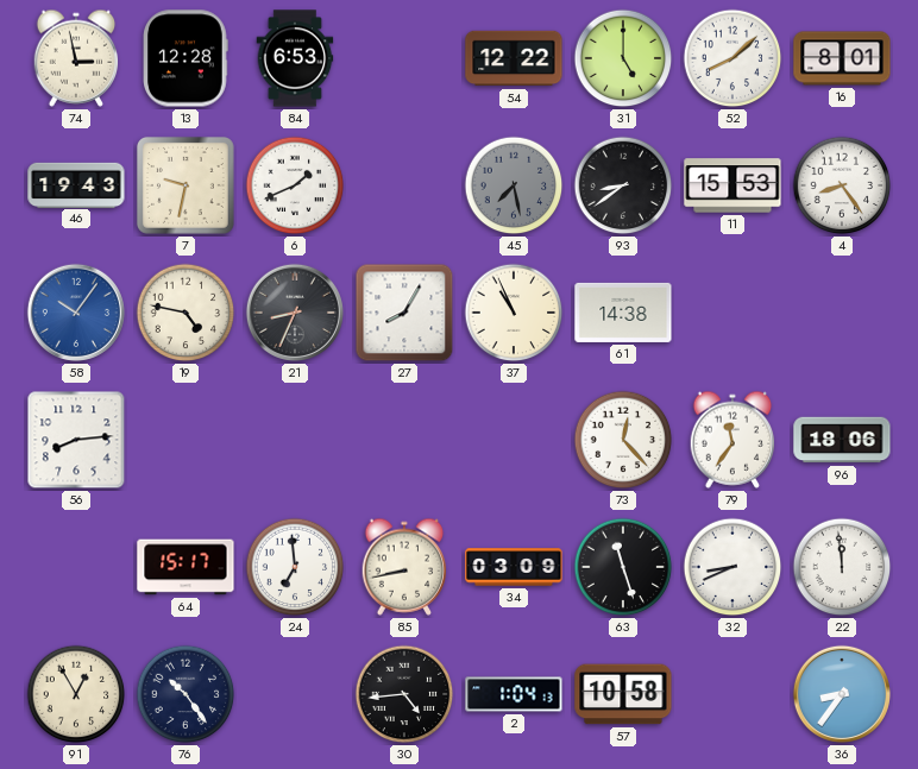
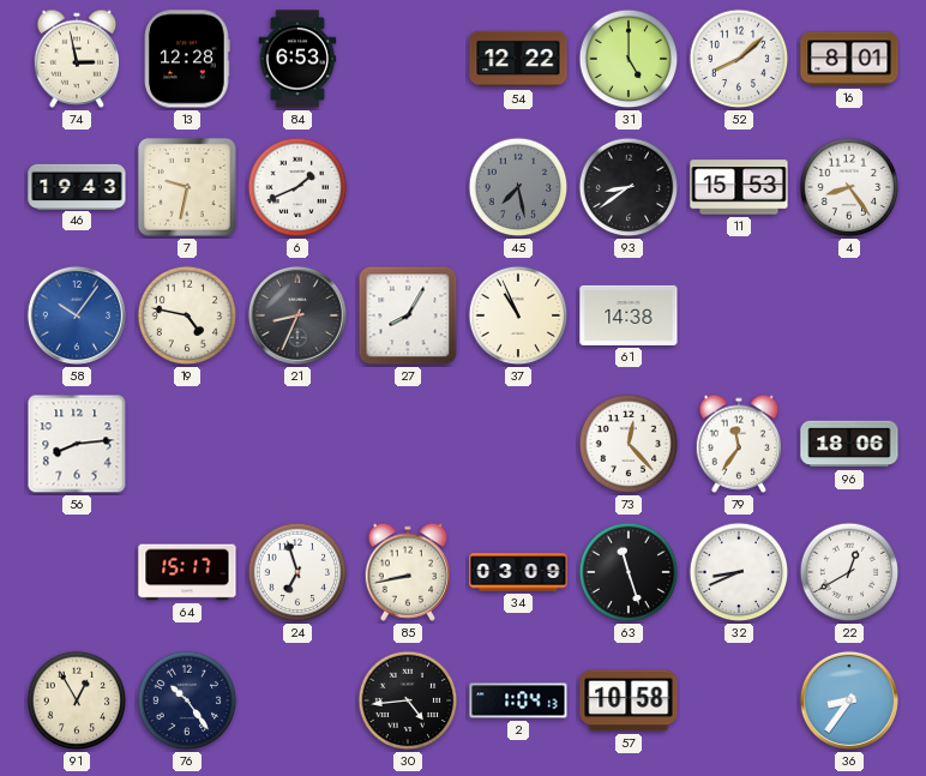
24: 6:59 -> 6:57
22: 11:59 -> 12:40
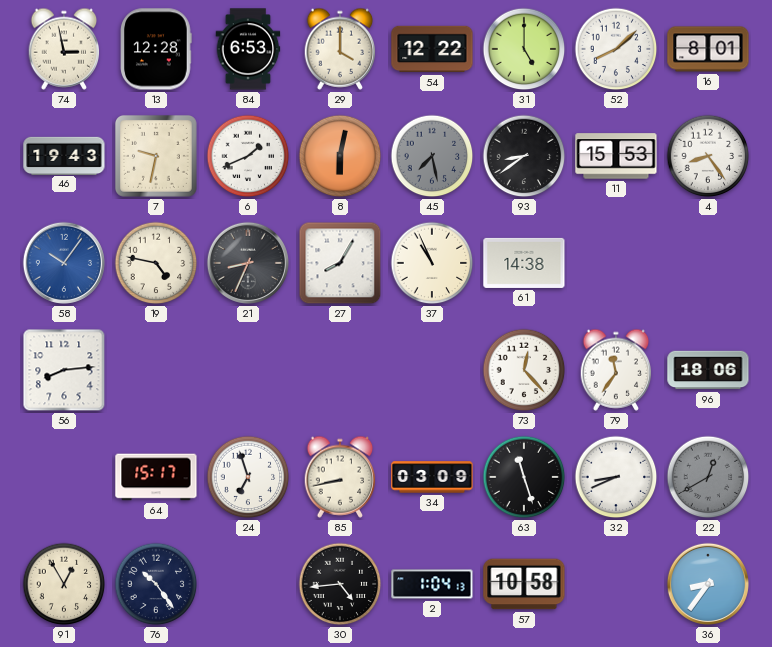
29: none -> 4:00
8: none -> 6:02
22 dial: white -> grey
